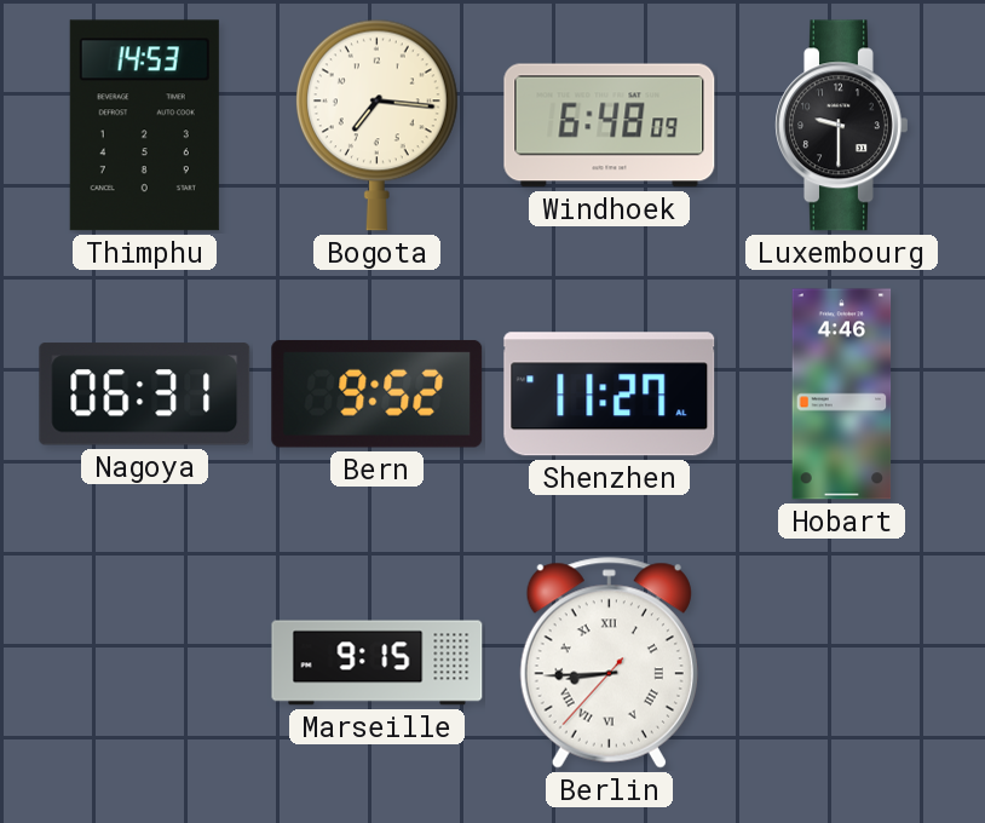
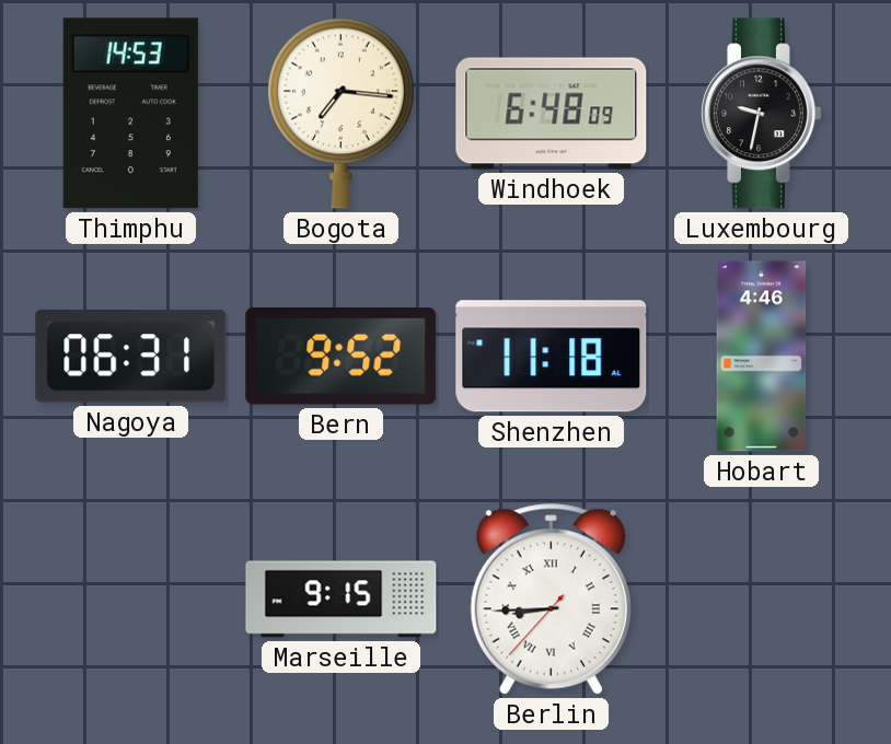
Luxembourg: 9:30 -> 9:32
Shenzhen: 11:27 -> 11:18
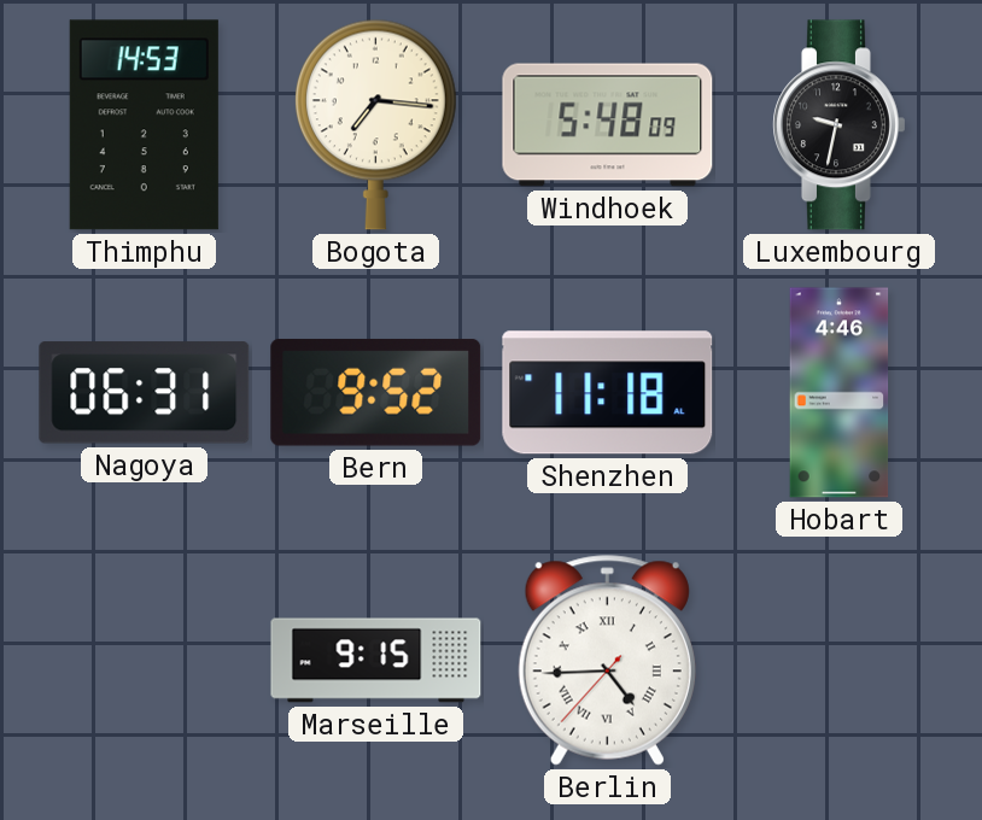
Windhoek: 6:48 -> 5:48
Berlin: 8:44 -> 4:44
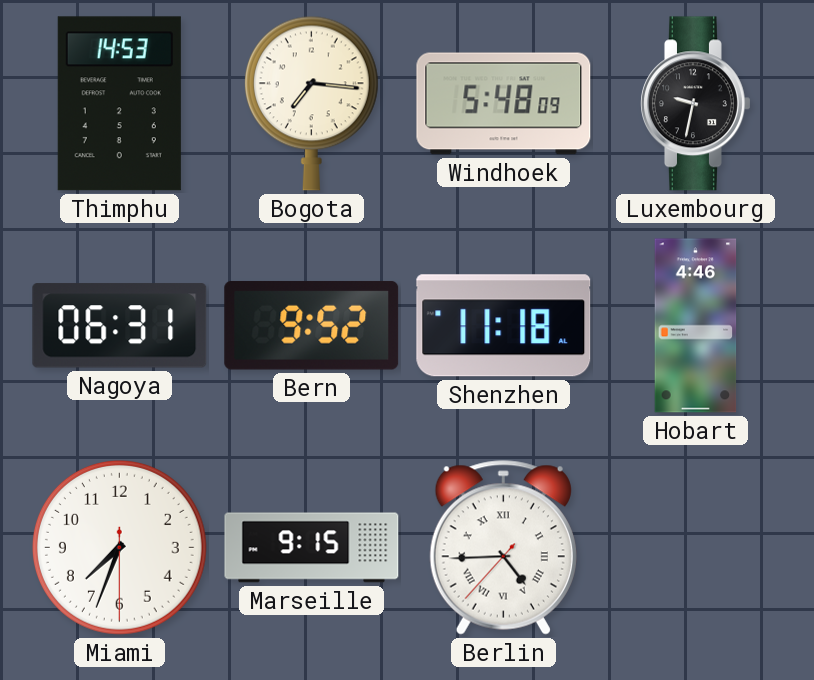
Miami: none -> 7:33
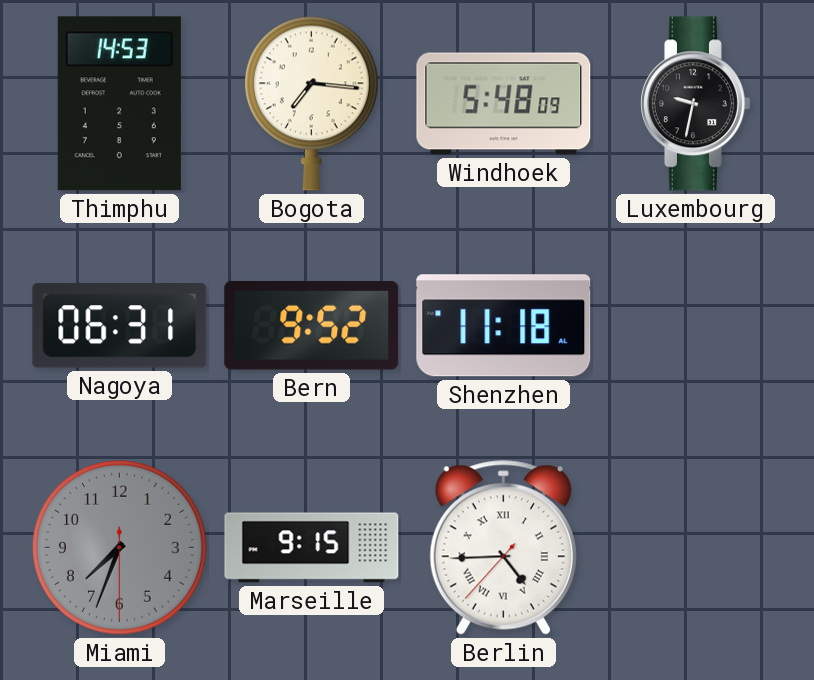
Hobart: 4:46 -> none
Miami dial: white -> grey
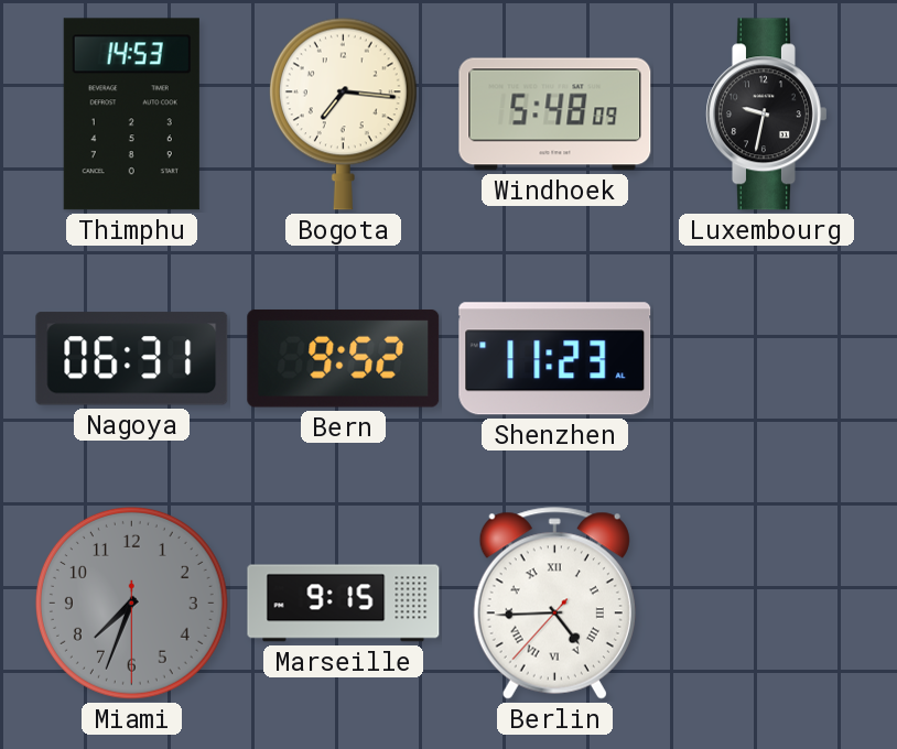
Shenzhen: 11:18 -> 11:23
